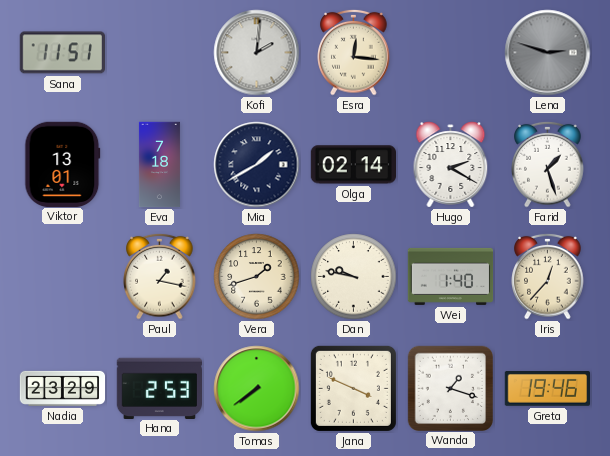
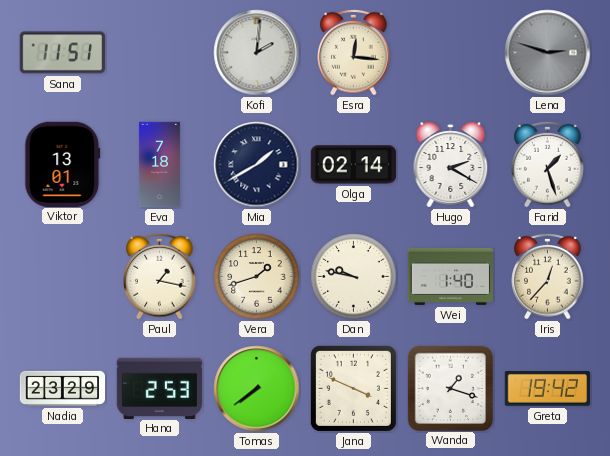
Greta: 19:46 -> 19:42
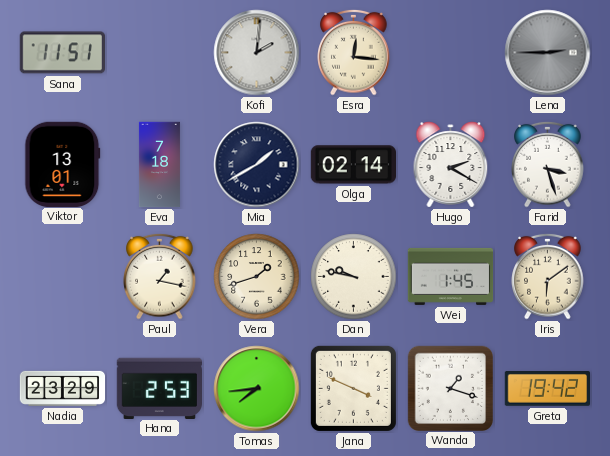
Lena: 2:48 -> 2:45
Farid: 1:27 -> 3:27
Wei: 1:40 -> 1:45
Iris: 12:37 -> 6:09
Tomas: 7:39 -> 7:44
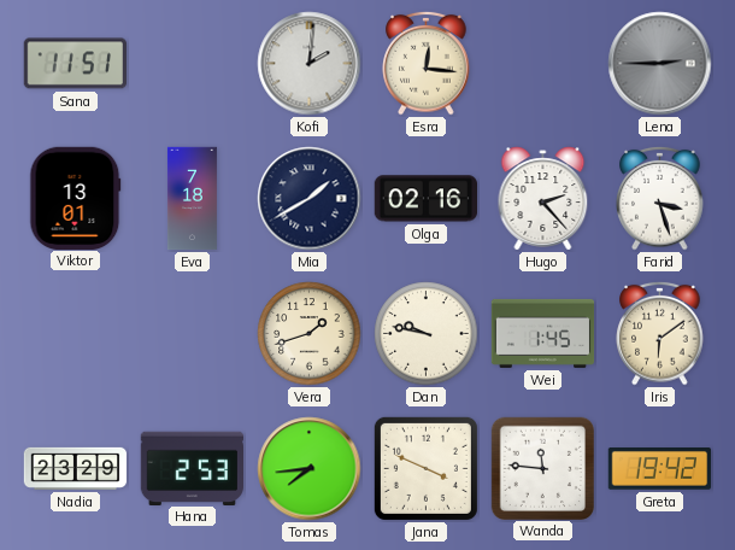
Olga: 02:14 -> 02:16
Hugo: 2:20 -> 2:23
Paul: 1:17 -> none
Wanda: 1:18 -> 11:46
